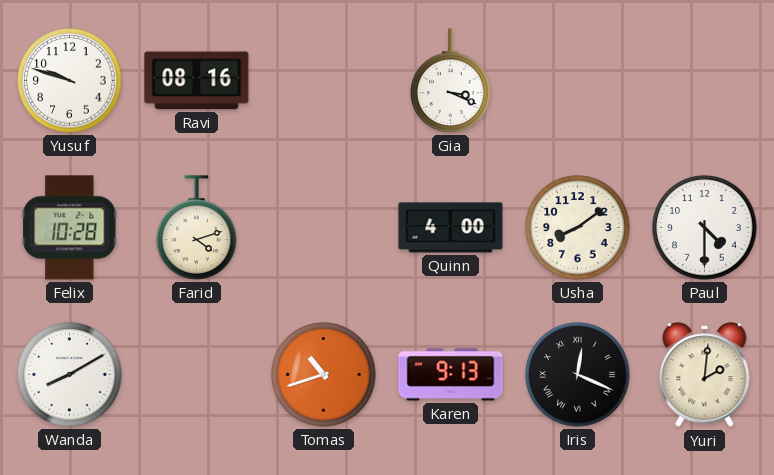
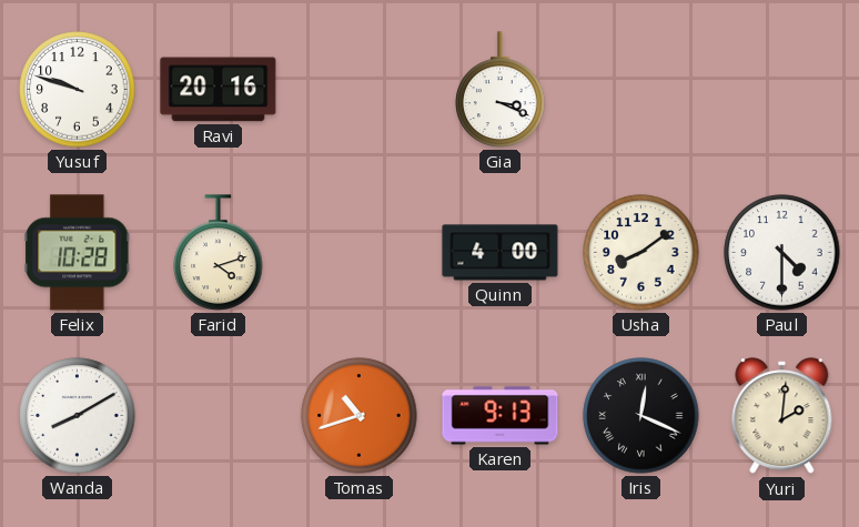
Ravi: 08:16 -> 20:16
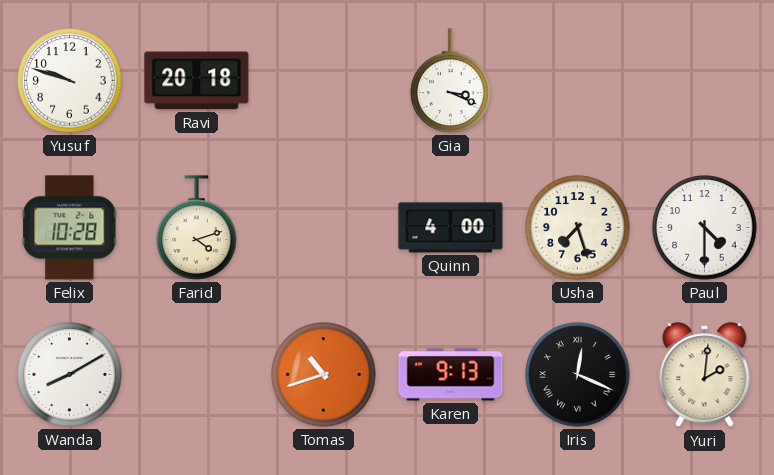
Ravi: 20:16 -> 20:18
Usha: 8:09 -> 7:27
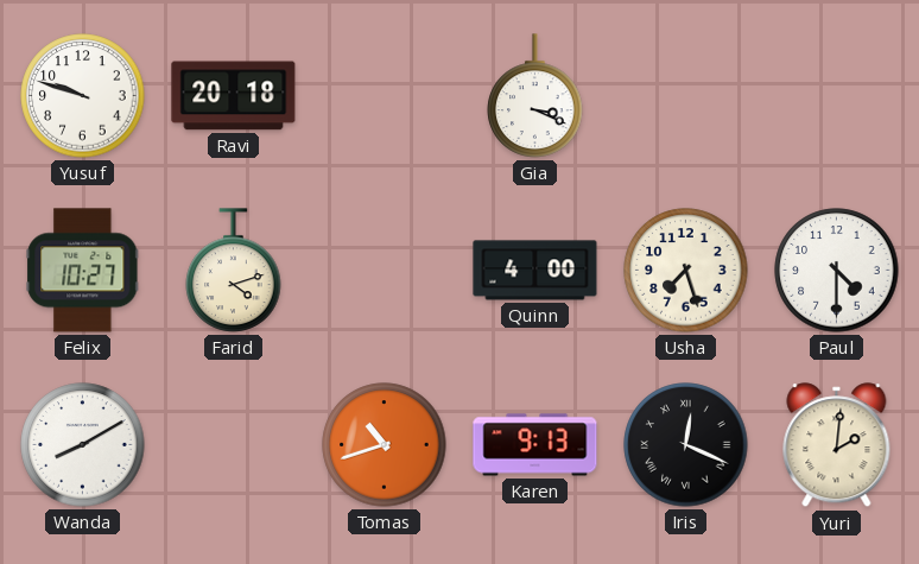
Felix: 10:28 -> 10:27
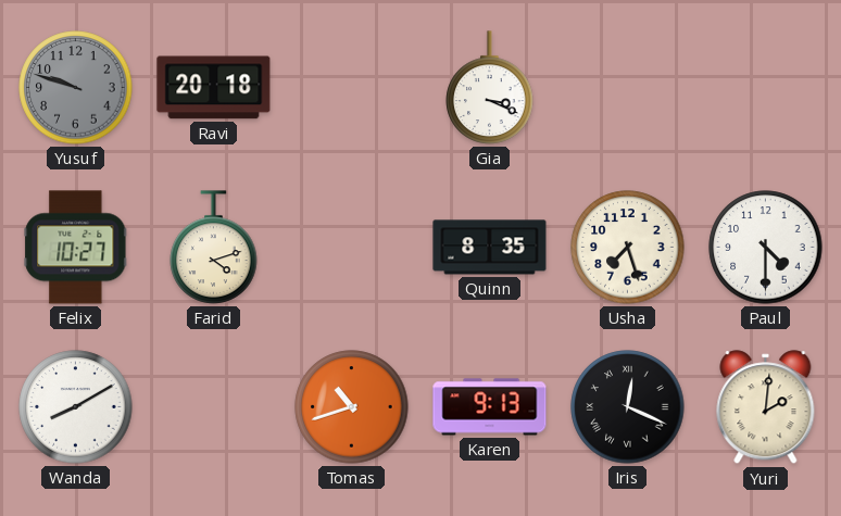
Yusuf dial: white -> grey
Quinn: 4:00 -> 8:35
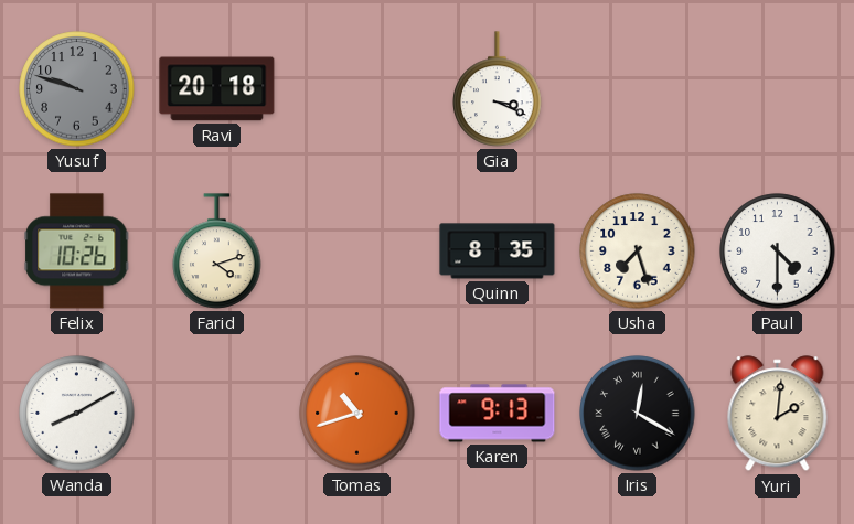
Felix: 10:27 -> 10:26
Iris: 12:19 -> 12:20
